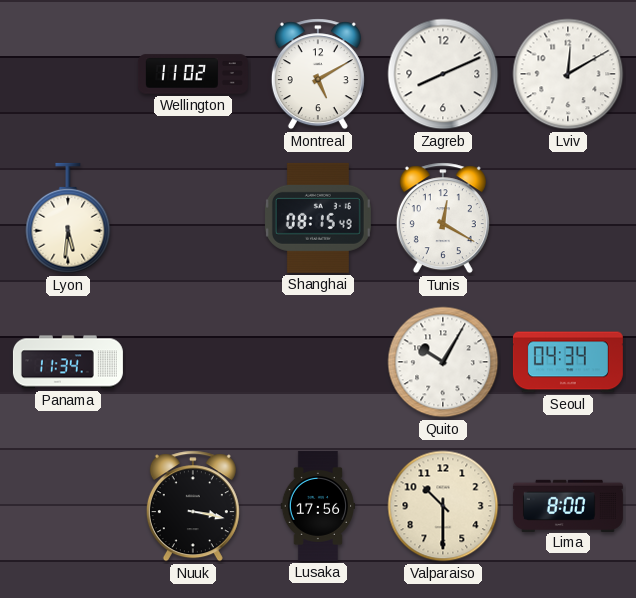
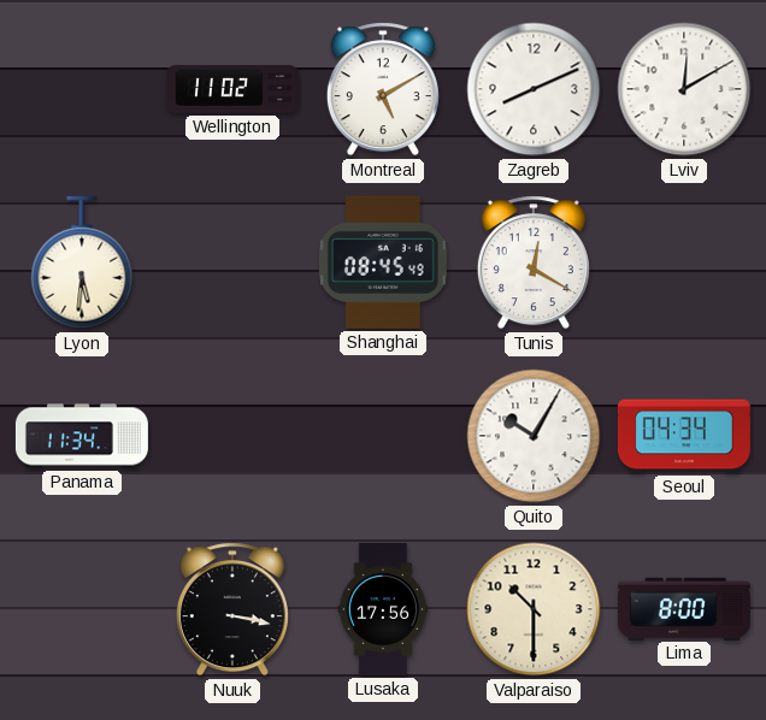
Shanghai: 08:15 -> 08:45
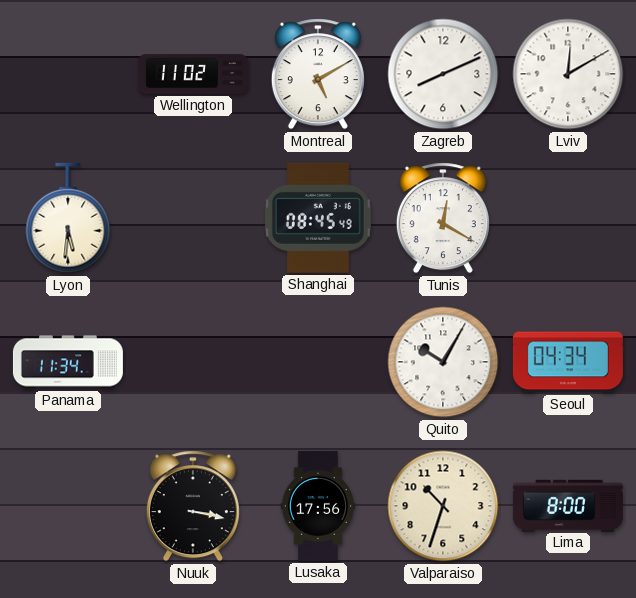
Valparaiso: 10:30 -> 10:33
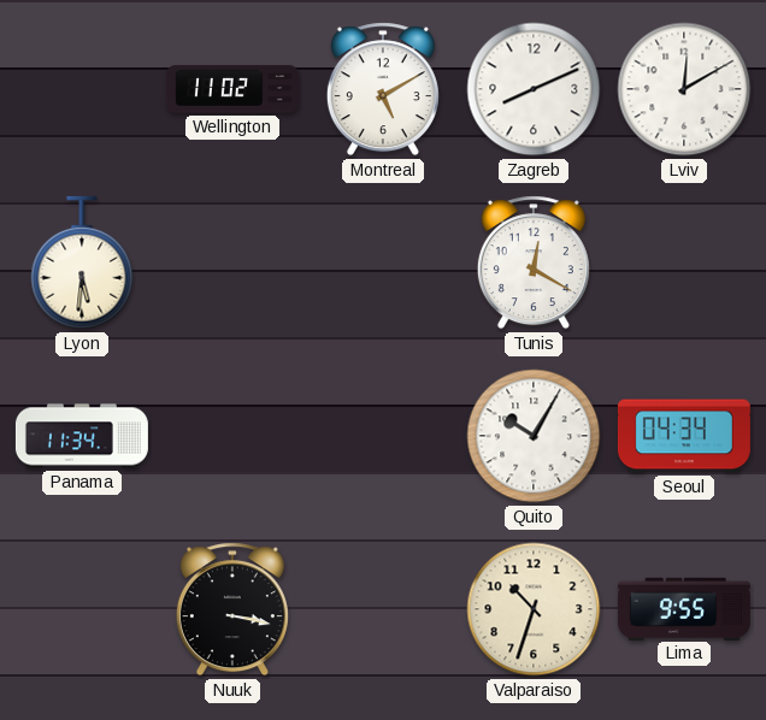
Shanghai: 08:45 -> none
Lusaka: 17:56 -> none
Lima: 8:00 -> 9:55
